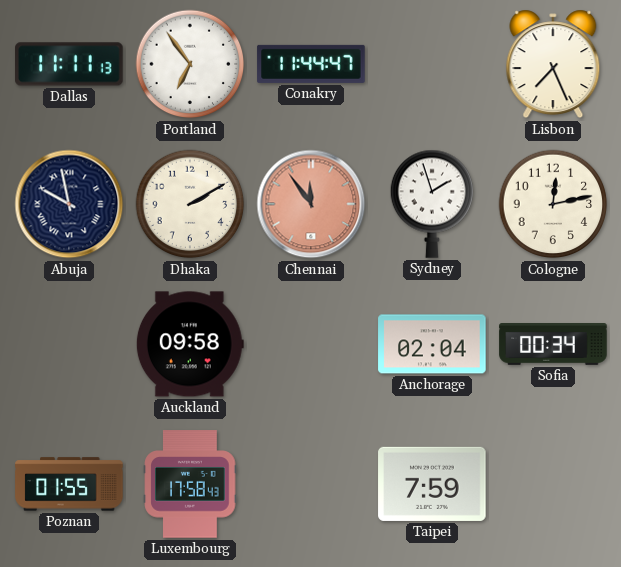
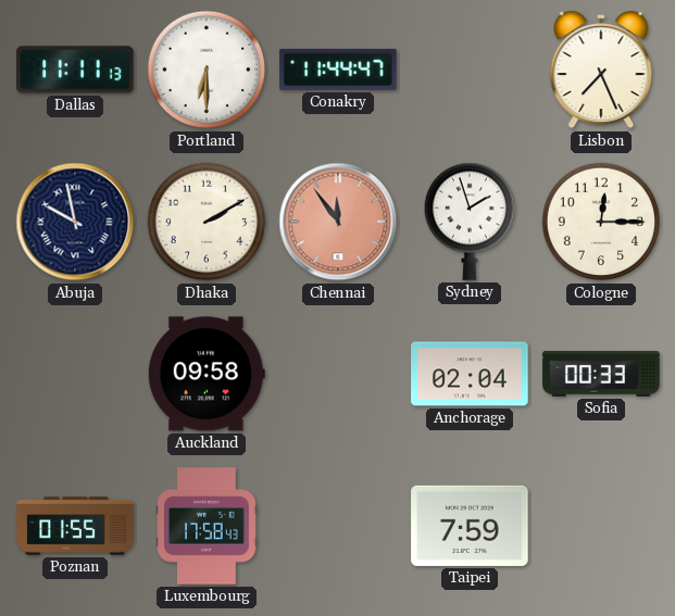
Portland: 6:54 -> 6:30
Cologne: 12:13 -> 12:15
Sofia: 00:34 -> 00:33
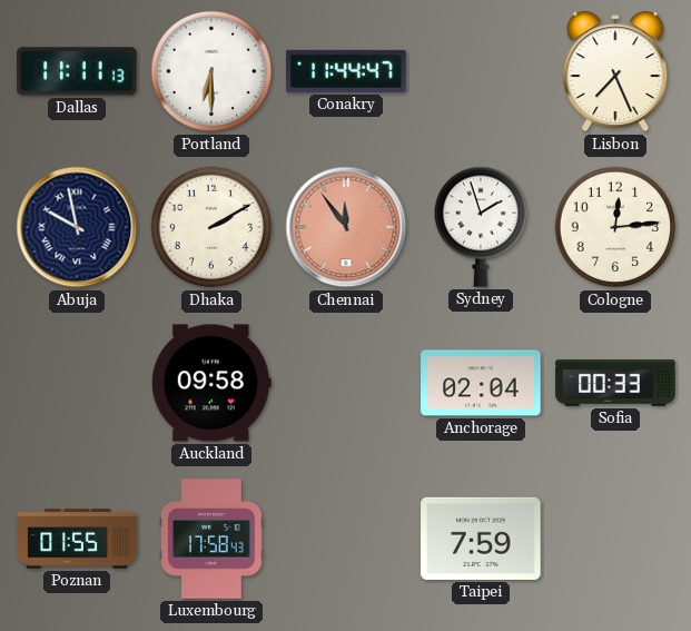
Cologne: 12:15 -> 12:14
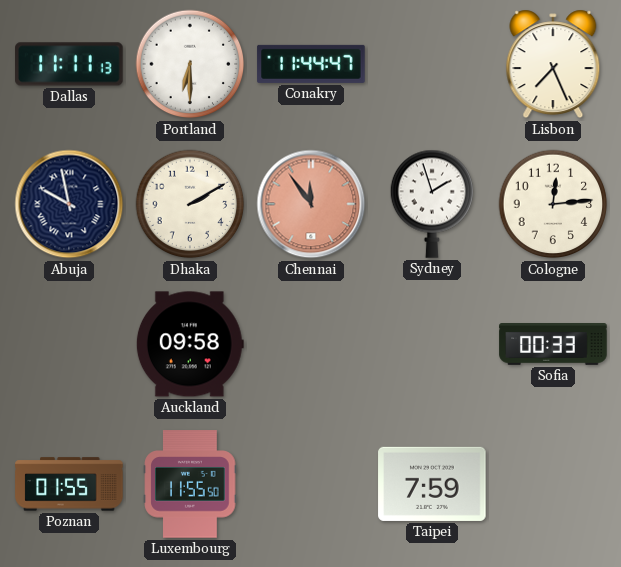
Anchorage: 02:04 -> none
Luxembourg: 17:58 -> 11:55
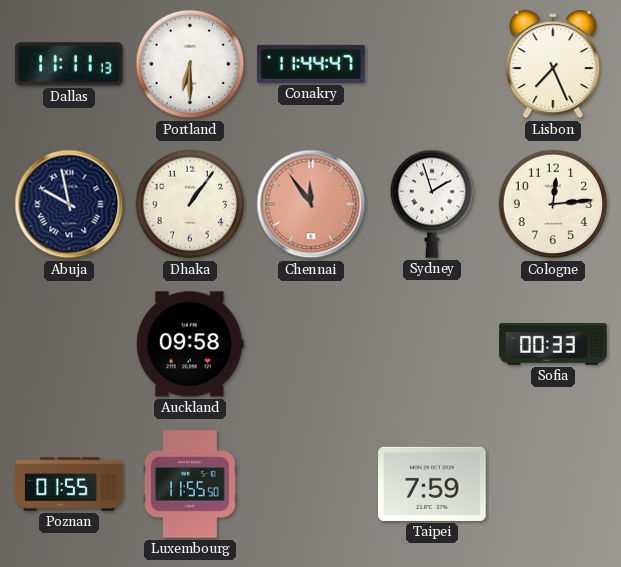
Dhaka: 2:10 -> 1:06
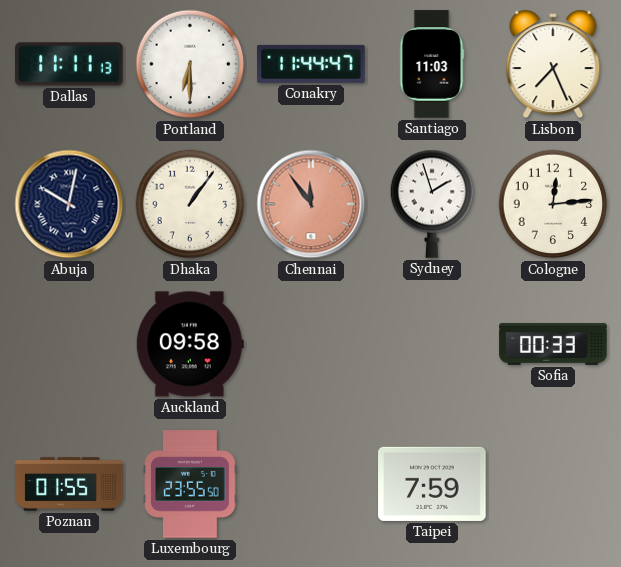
Santiago: none -> 11:03
Abuja: 9:58 -> 10:02
Luxembourg: 11:55 -> 23:55
